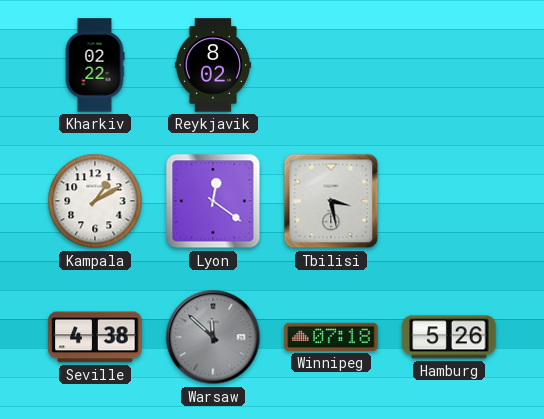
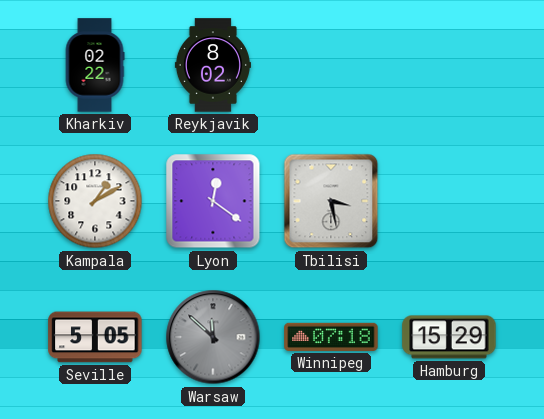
Seville: 4:38 -> 5:05
Hamburg: 5:26 -> 15:29
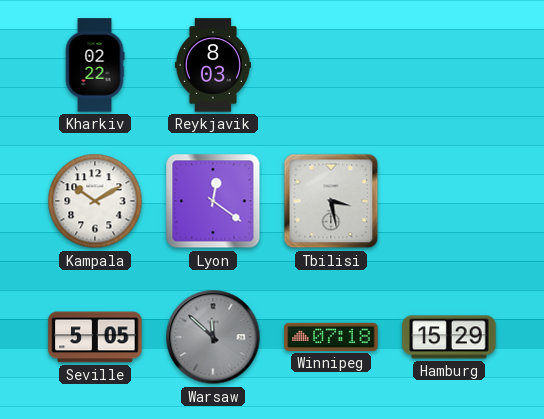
Reykjavik: 8:02 -> 8:03
Kampala: 1:10 -> 10:10
